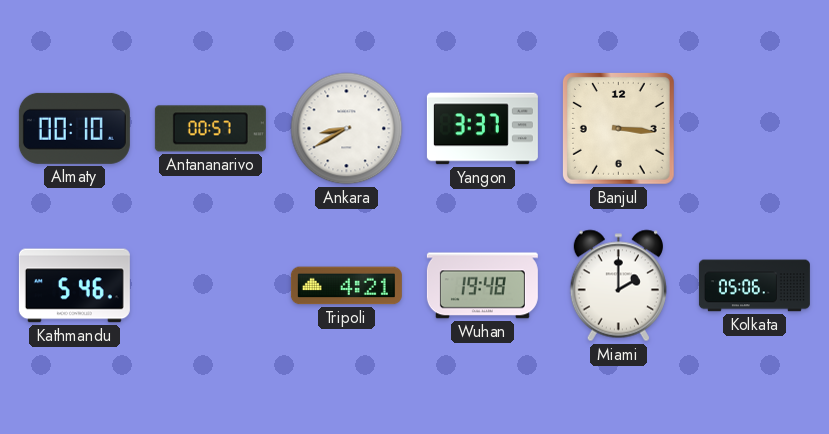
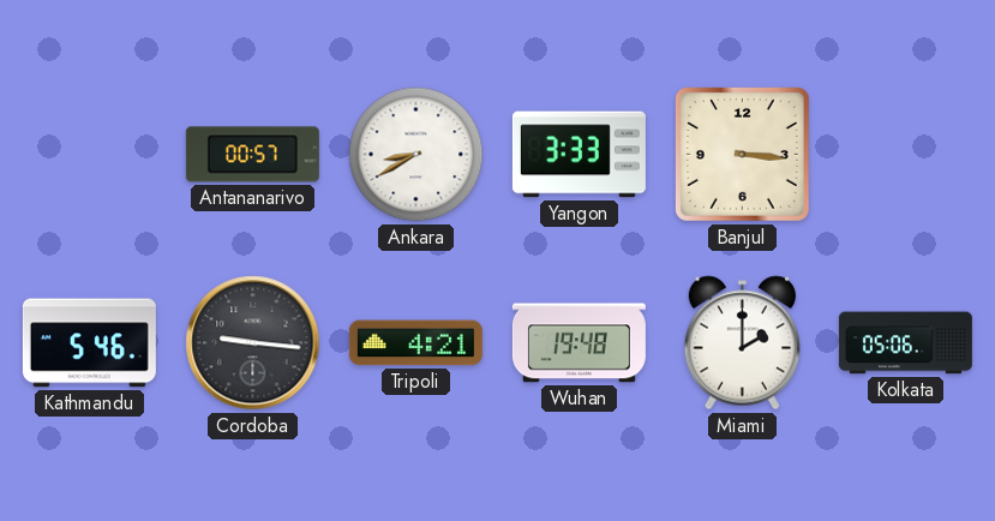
Almaty: 00:10 -> none
Yangon: 3:37 -> 3:33
Cordoba: none -> 9:16
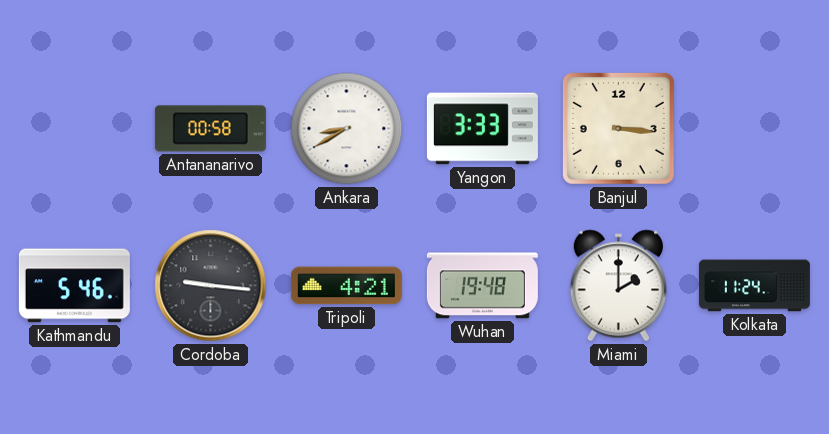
Antananarivo: 00:57 -> 00:58
Kolkata: 05:06 -> 11:24
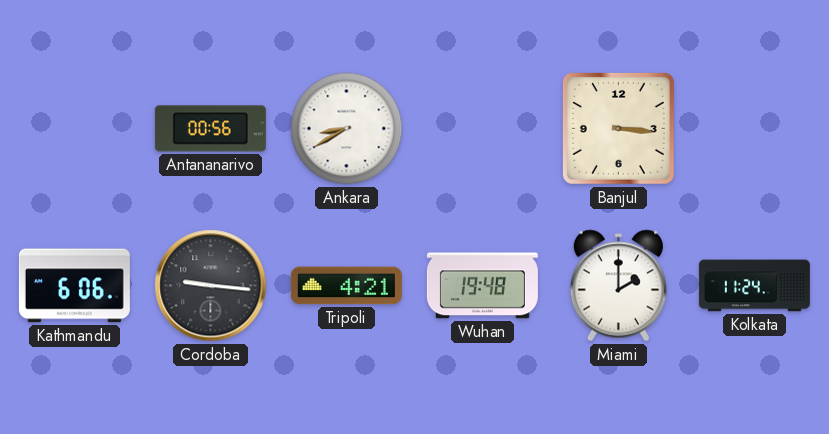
Antananarivo: 00:58 -> 00:56
Yangon: 3:33 -> none
Kathmandu: 5:46 -> 6:06
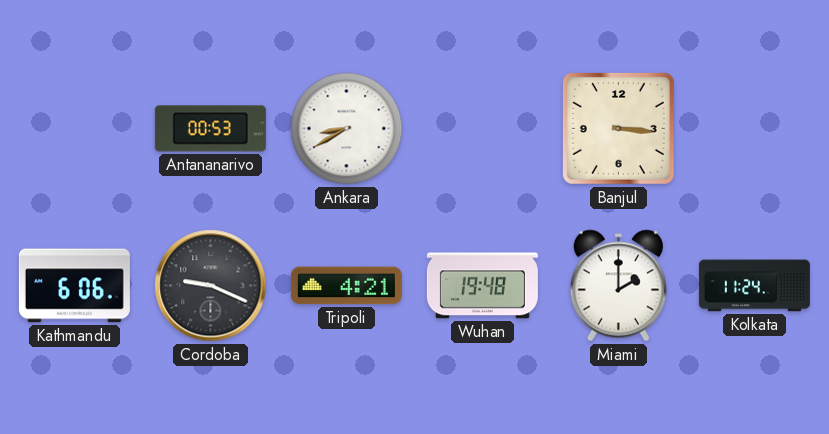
Antananarivo: 00:56 -> 00:53
Cordoba: 9:16 -> 9:19
